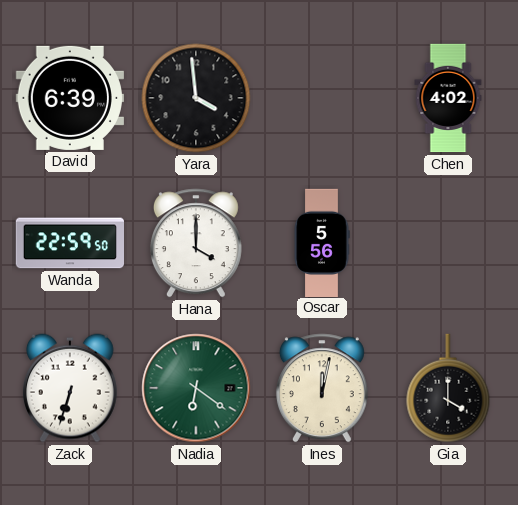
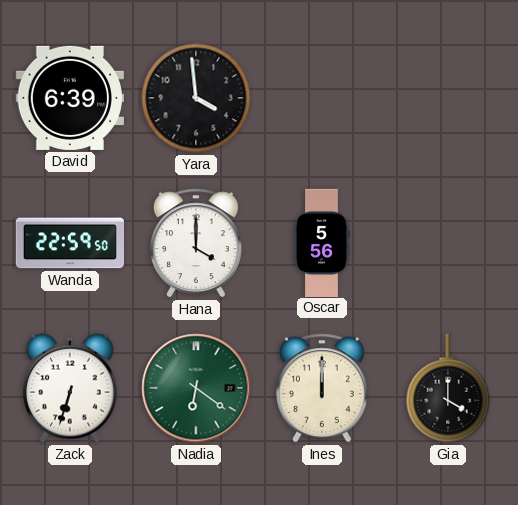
Chen: 4:02 -> none
Ines: 12:02 -> 12:00
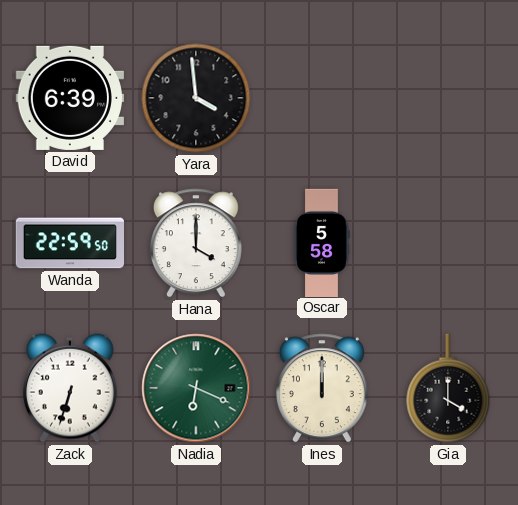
Oscar: 5:56 -> 5:58
Nadia: 6:21 -> 6:19
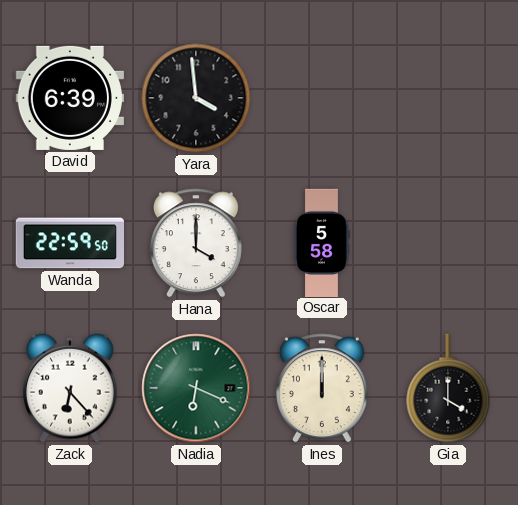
Zack: 6:33 -> 6:23
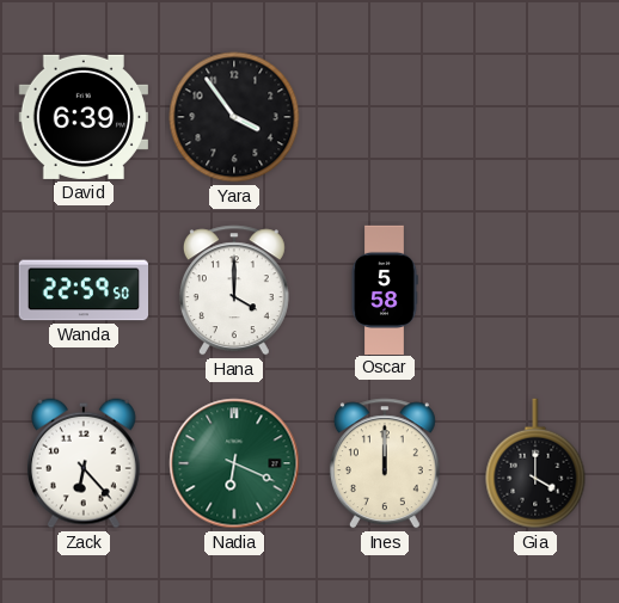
Yara: 3:59 -> 3:54
